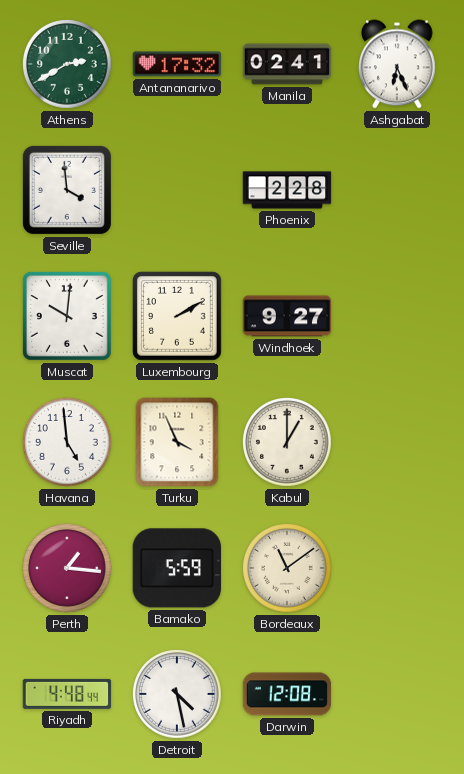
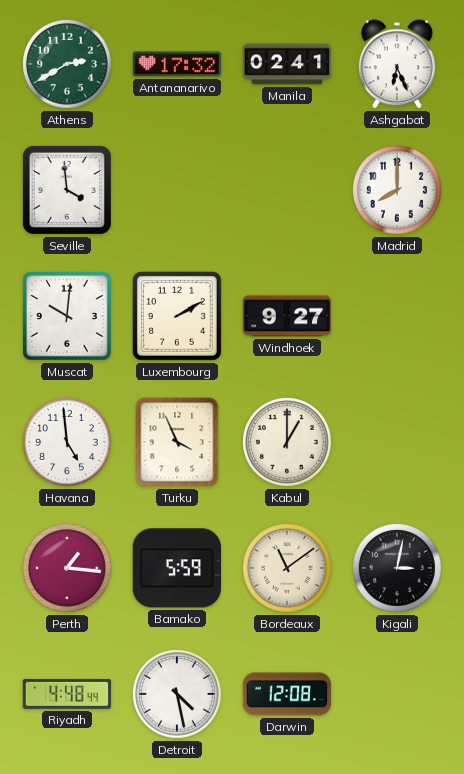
Phoenix: 2:28 -> none
Madrid: none -> 8:00
Kigali: none -> 3:02
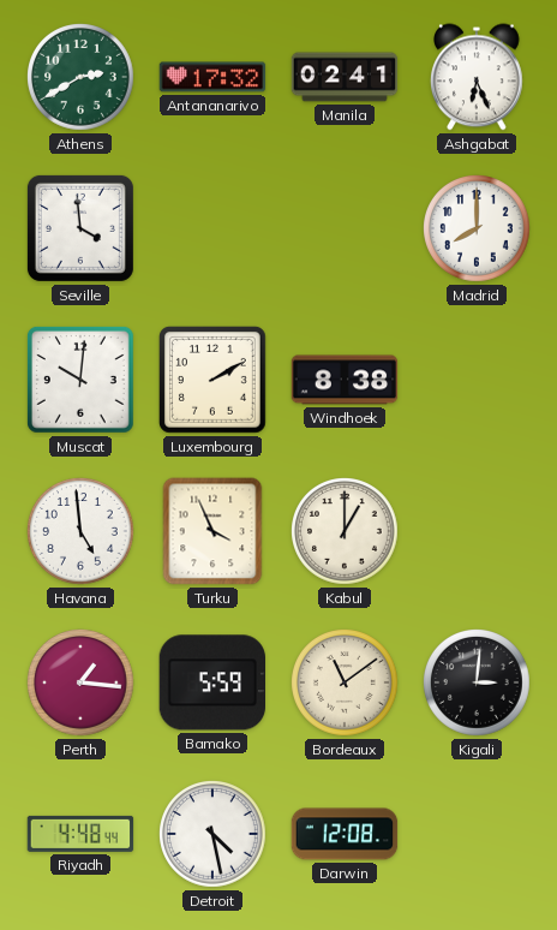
Windhoek: 9:27 -> 8:38
Kigali: 3:02 -> 3:01
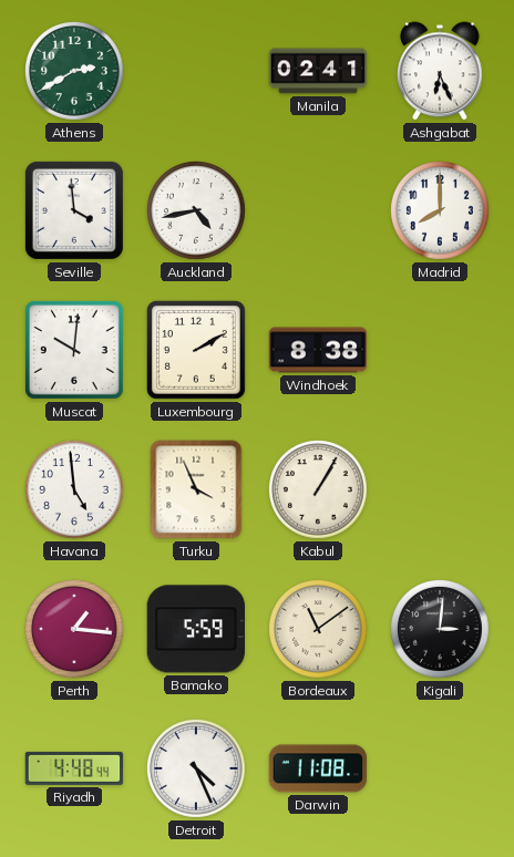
Antananarivo: 17:32 -> none
Auckland: none -> 4:43
Kabul: 1:00 -> 1:05
Detroit: 4:28 -> 4:26
Darwin: 12:08 -> 11:08
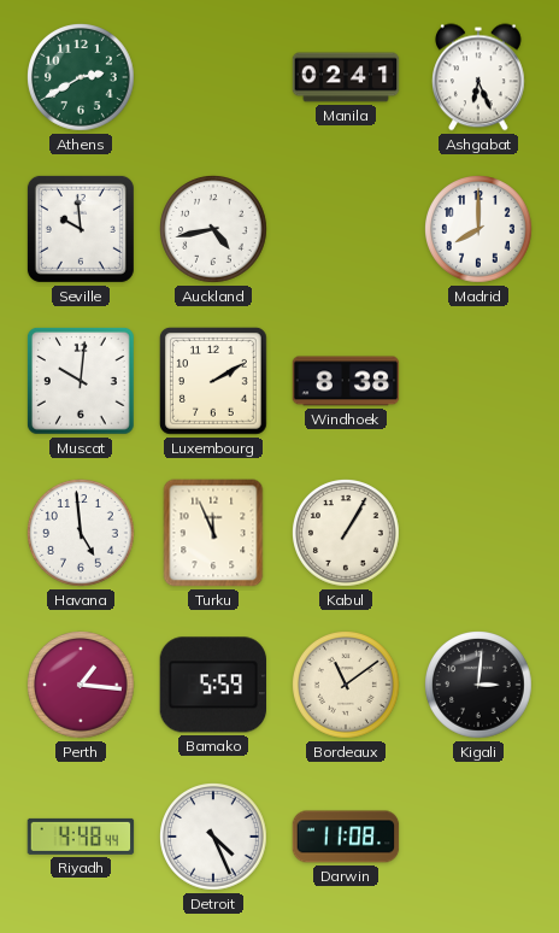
Seville: 3:59 -> 9:59
Turku: 3:56 -> 11:56
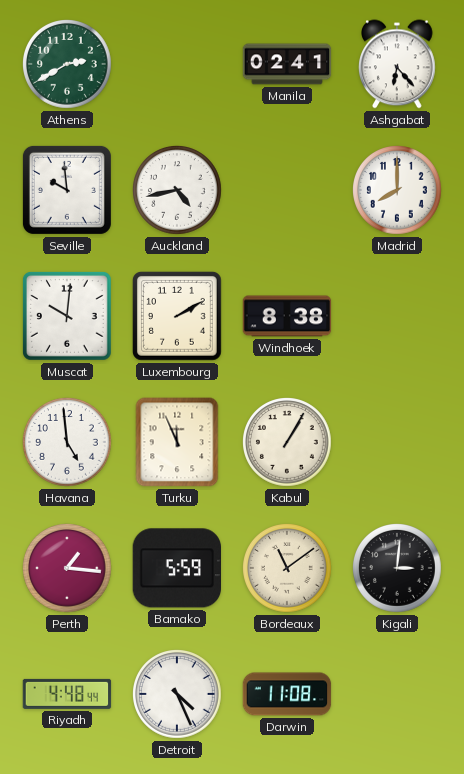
Ashgabat: 6:26 -> 6:23
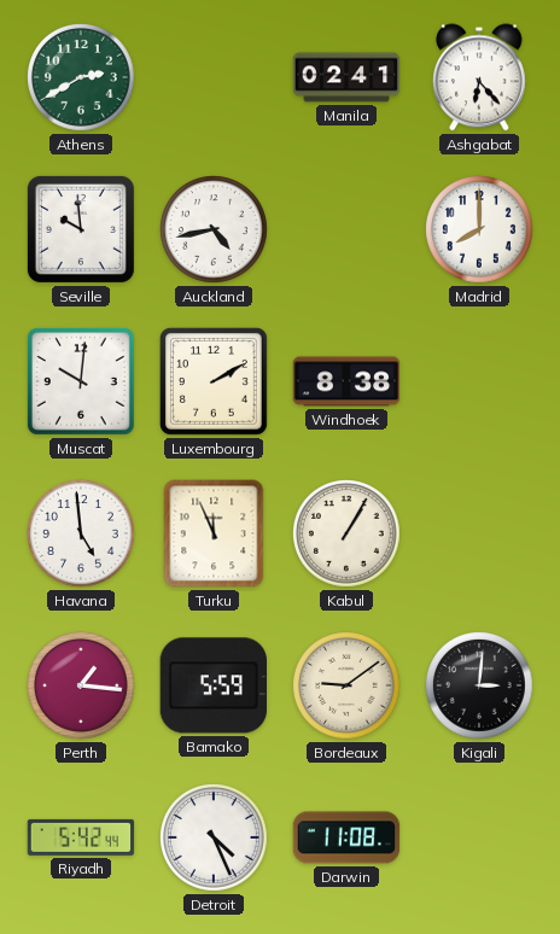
Bordeaux: 11:09 -> 9:09
Riyadh: 4:48 -> 5:42
